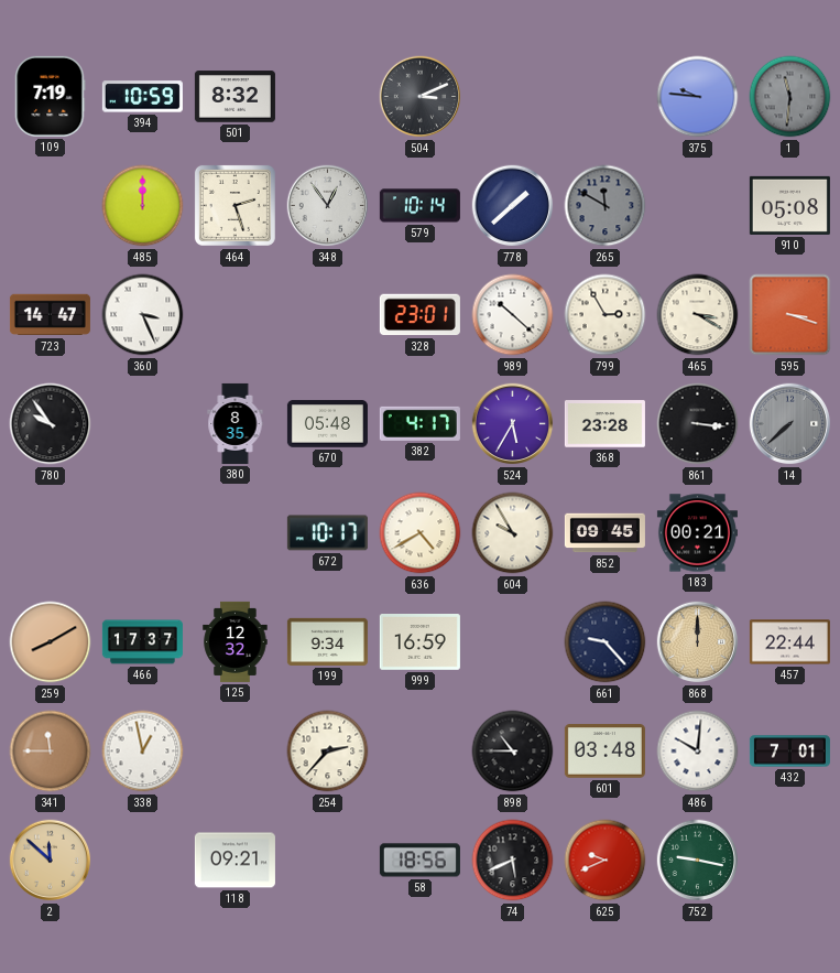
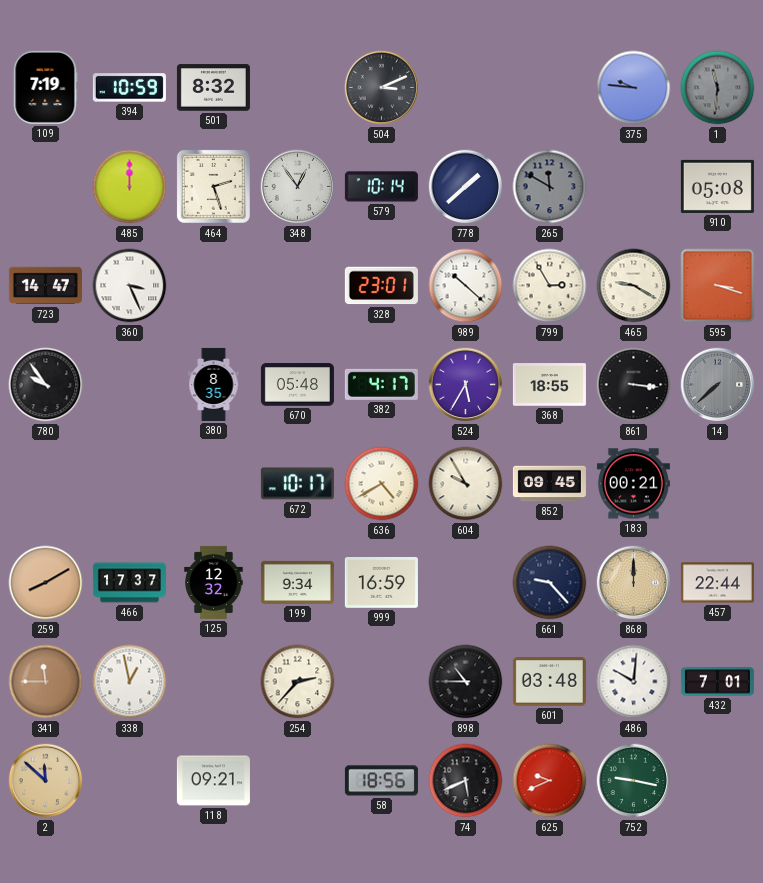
465: 3:20 -> 9:20
368: 23:28 -> 18:55
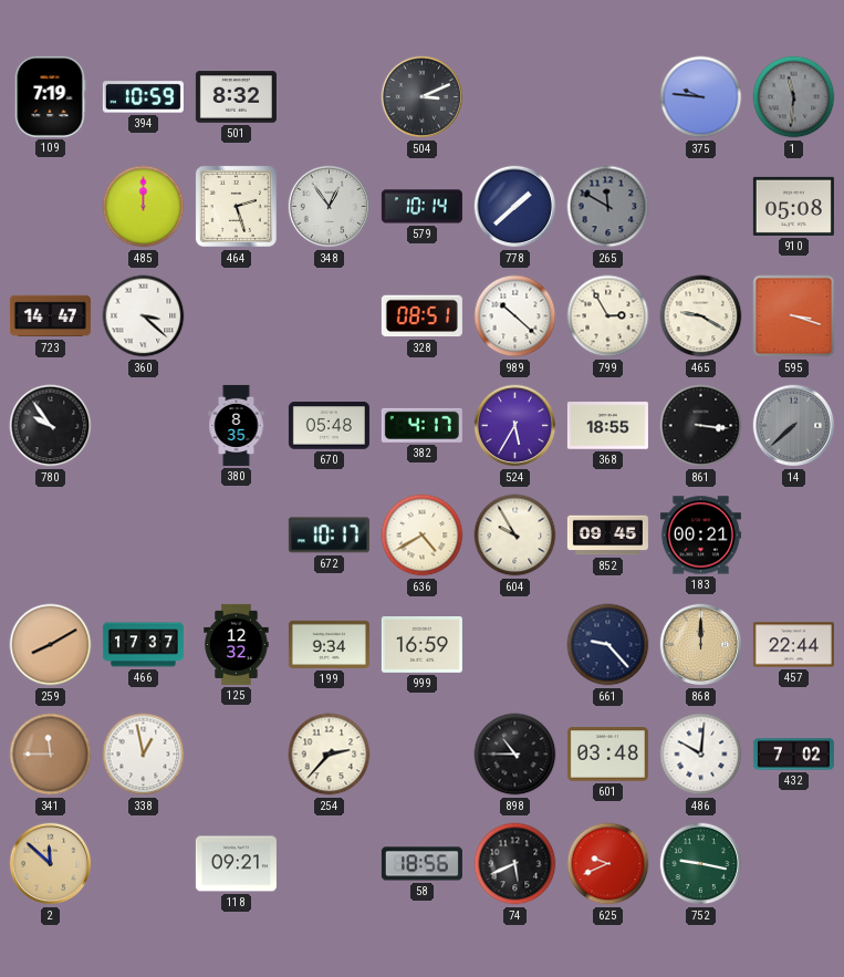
360: 3:26 -> 3:22
328: 23:01 -> 08:51
432: 7:01 -> 7:02
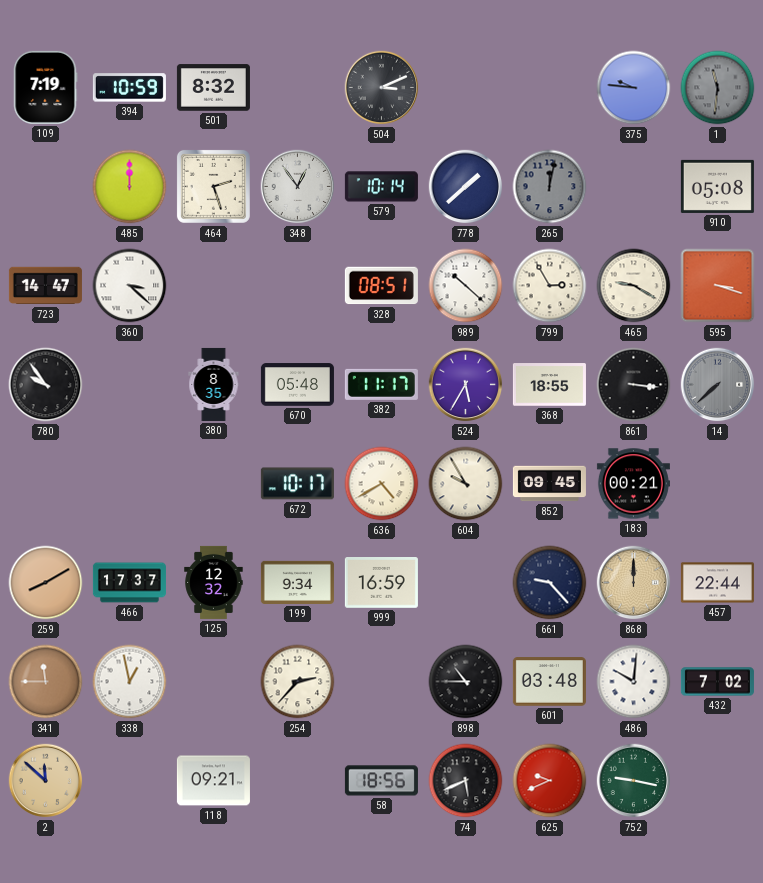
265: 11:50 -> 12:02
382: 4:17 -> 11:17
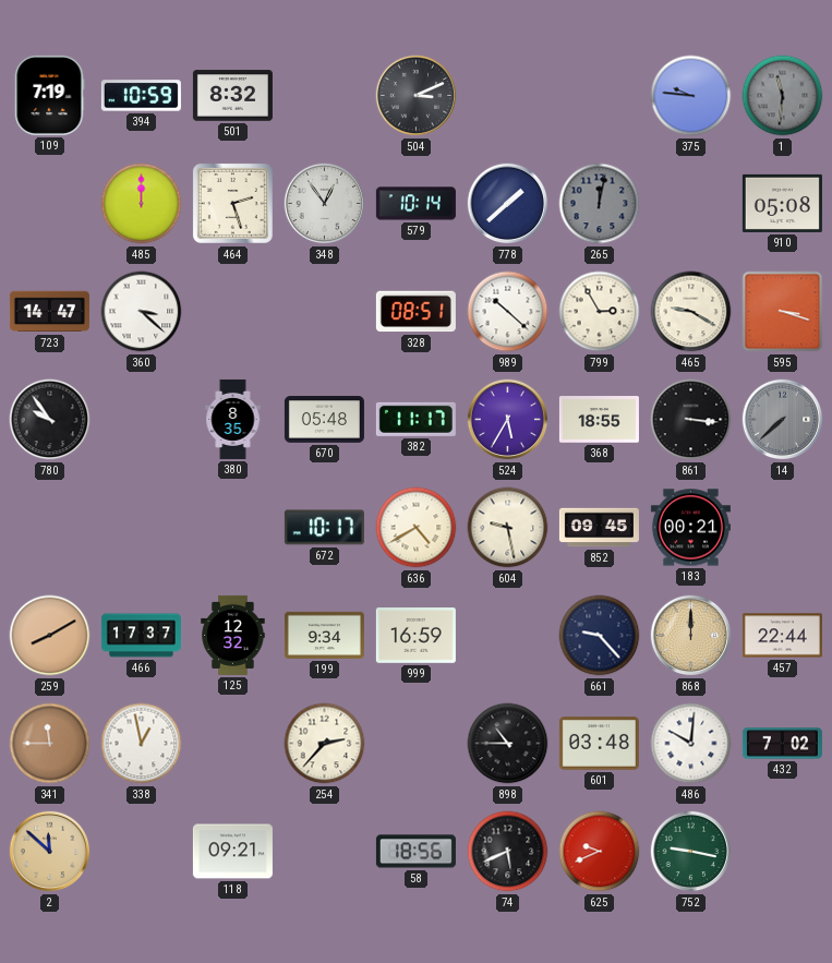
604: 9:55 -> 9:28
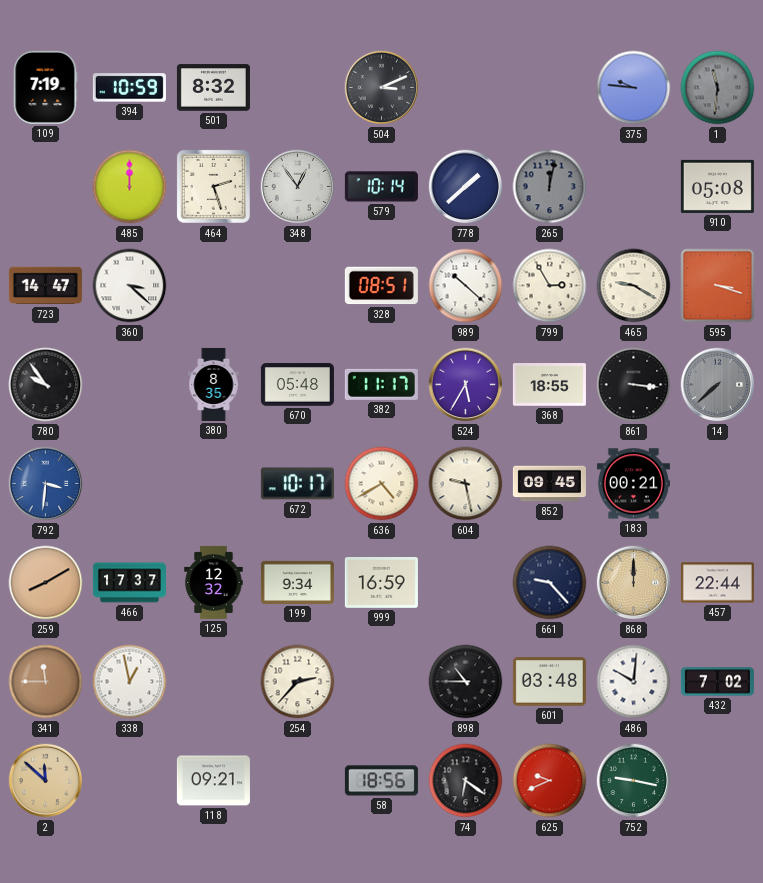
792: none -> 3:31
74: 5:41 -> 6:21
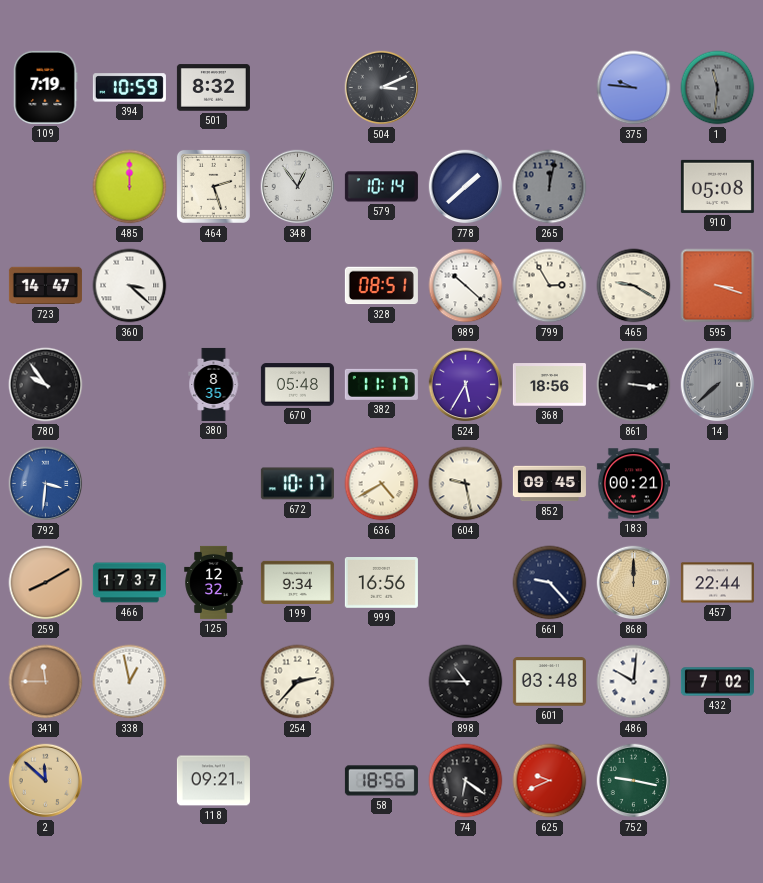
368: 18:55 -> 18:56
999: 16:59 -> 16:56
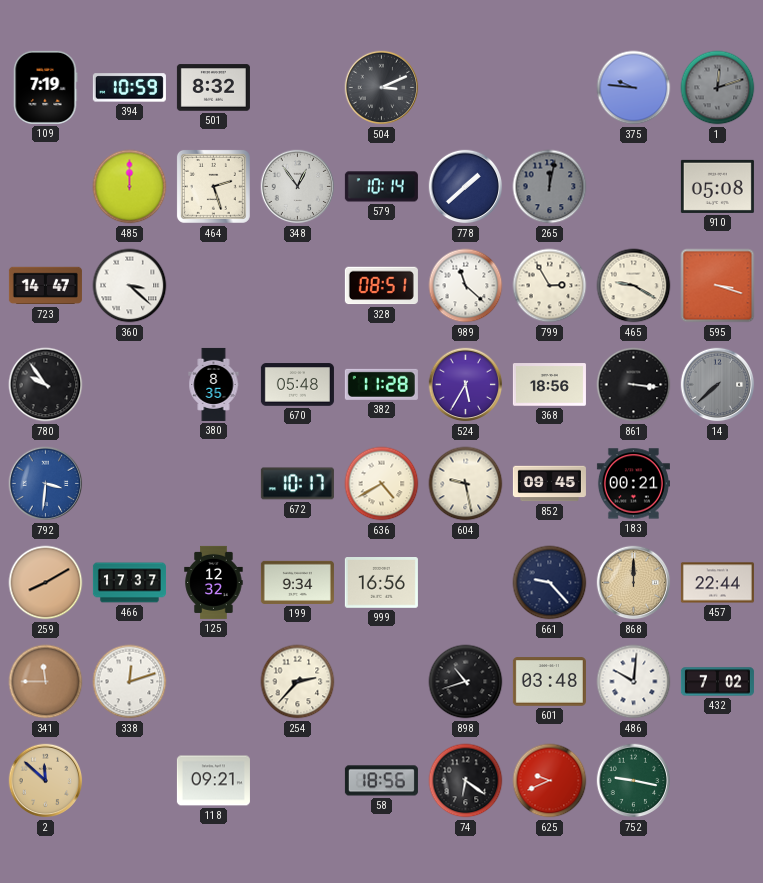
1: 11:31 -> 12:12
989: 10:22 -> 11:22
382: 11:17 -> 11:28
338: 12:58 -> 12:12
898: 10:45 -> 10:42
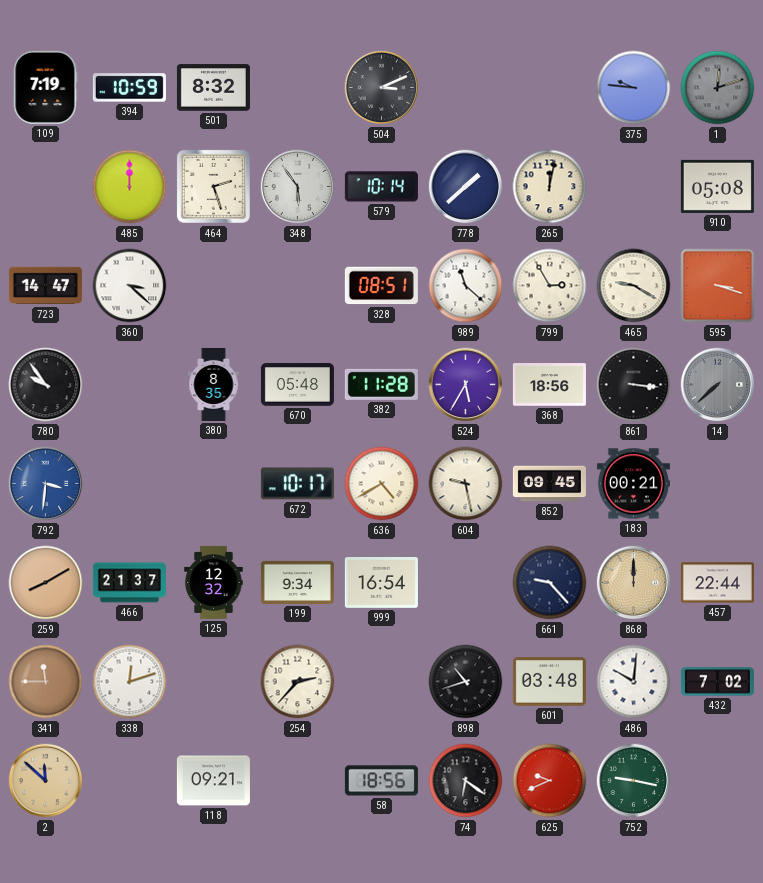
348: 12:54 -> 5:54
265 dial: grey -> cream
466: 17:37 -> 21:37
999: 16:56 -> 16:54
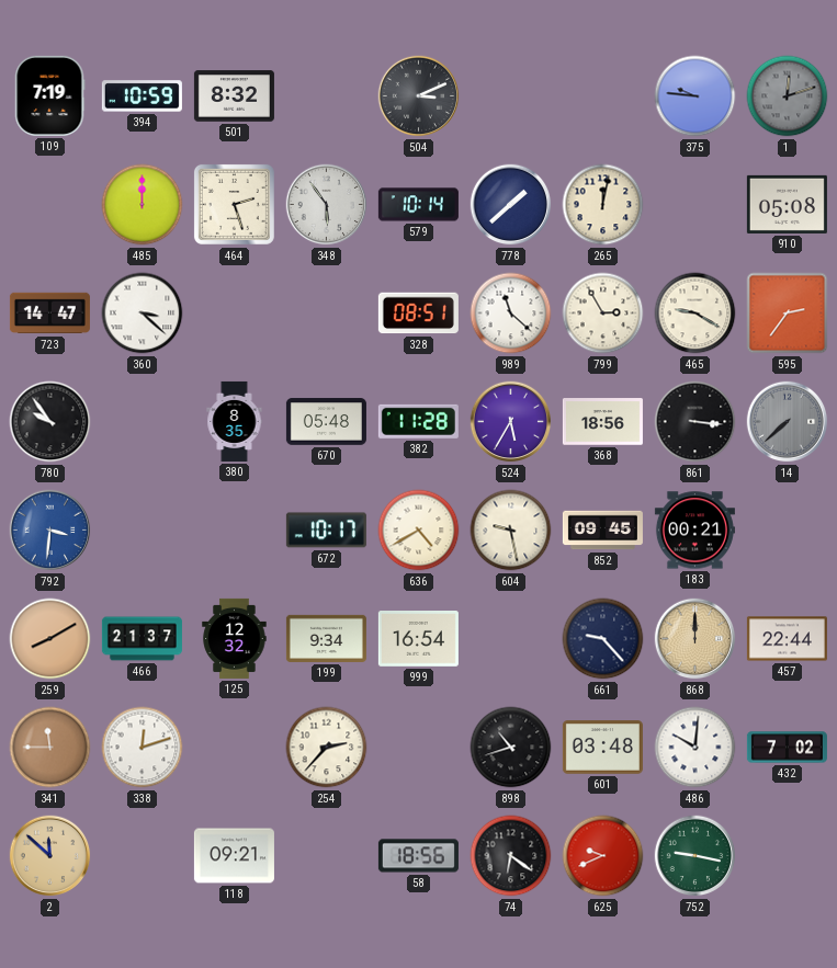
595: 3:18 -> 2:36
